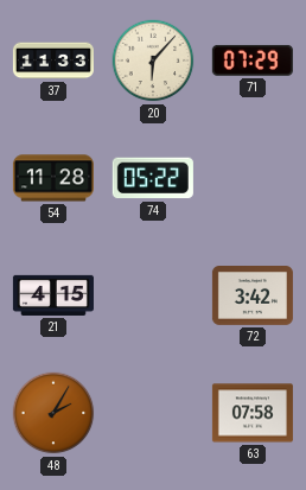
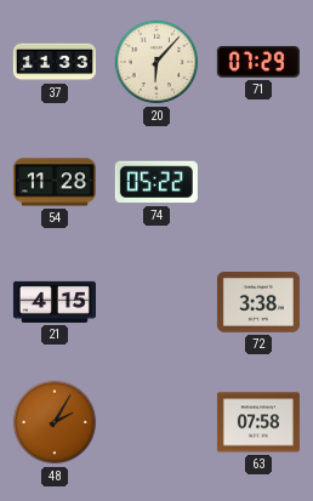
72: 3:42 -> 3:38
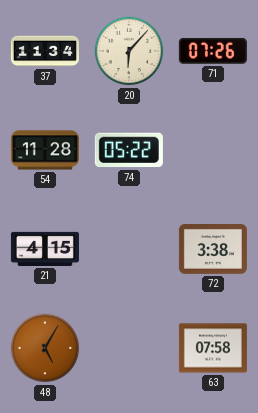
37: 11:33 -> 11:34
71: 07:29 -> 07:26
48: 2:05 -> 5:05
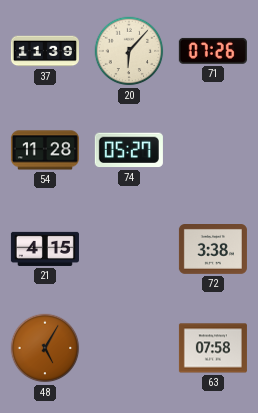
37: 11:34 -> 11:39
74: 05:22 -> 05:27
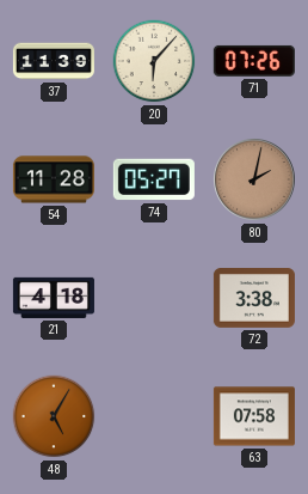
80: none -> 2:02
21: 4:15 -> 4:18
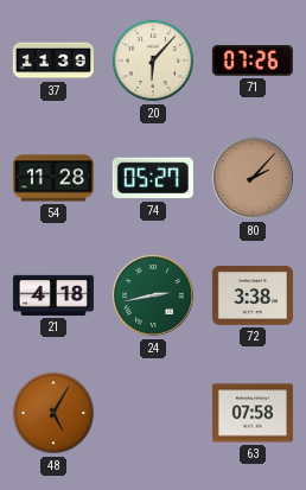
80: 2:02 -> 2:07
24: none -> 2:43
